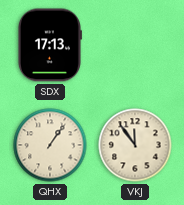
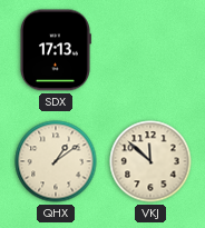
QHX: 1:06 -> 1:09
VKJ: 11:54 -> 11:52
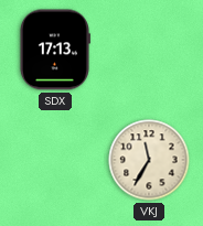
QHX: 1:09 -> none
VKJ: 11:52 -> 11:35
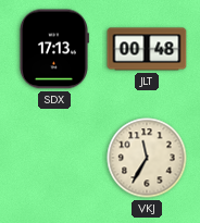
JLT: none -> 00:48
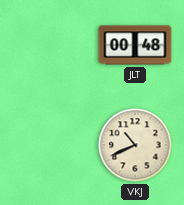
SDX: 17:13 -> none
VKJ: 11:35 -> 10:41
